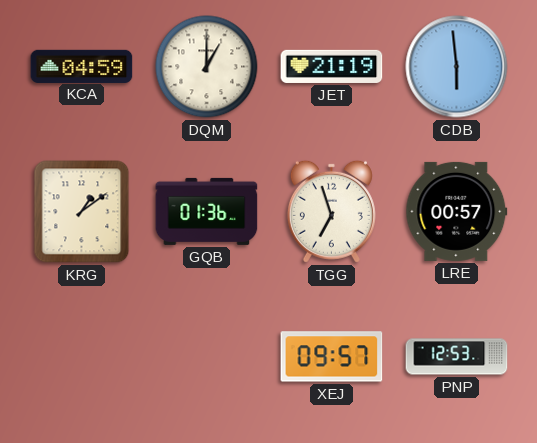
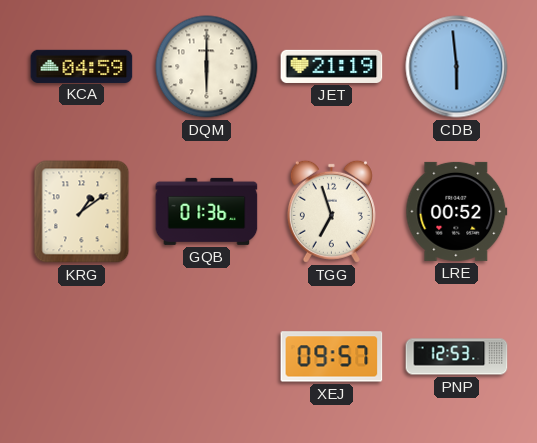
DQM: 1:00 -> 6:00
LRE: 00:57 -> 00:52
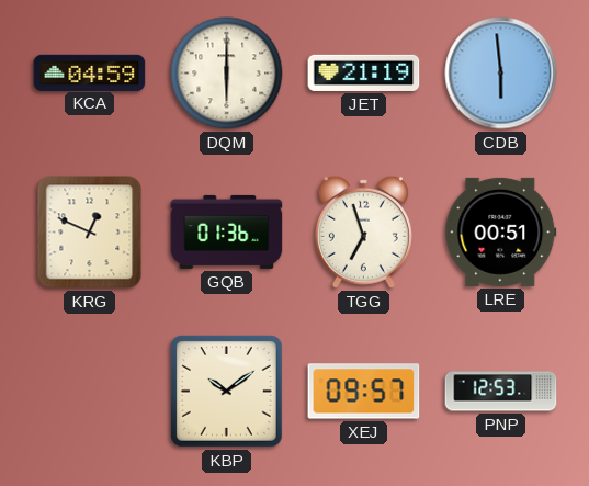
KRG: 1:09 -> 12:49
LRE: 00:52 -> 00:51
KBP: none -> 10:09
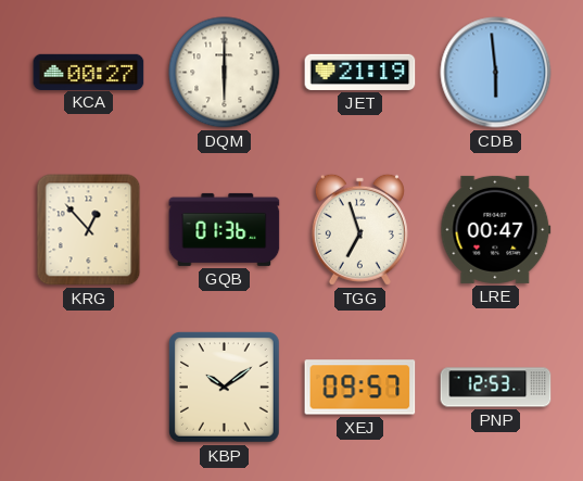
KCA: 04:59 -> 00:27
KRG: 12:49 -> 12:53
LRE: 00:51 -> 00:47
